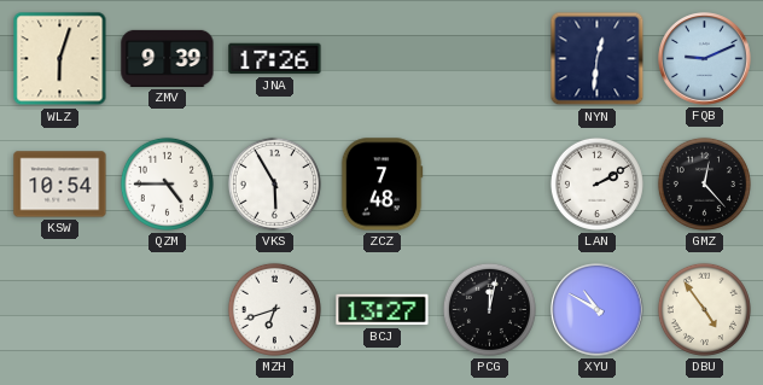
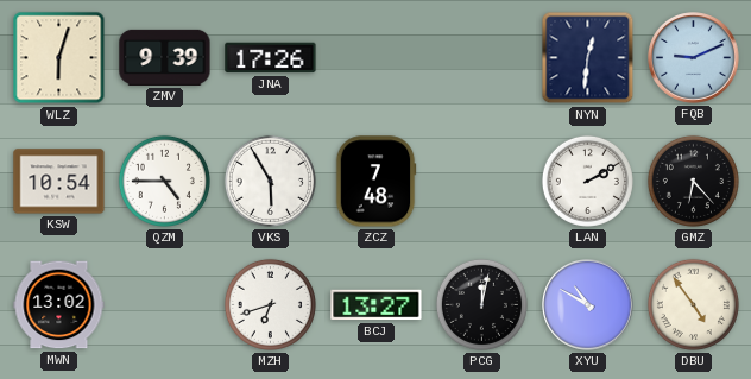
GMZ: 12:23 -> 6:23
MWN: none -> 13:02
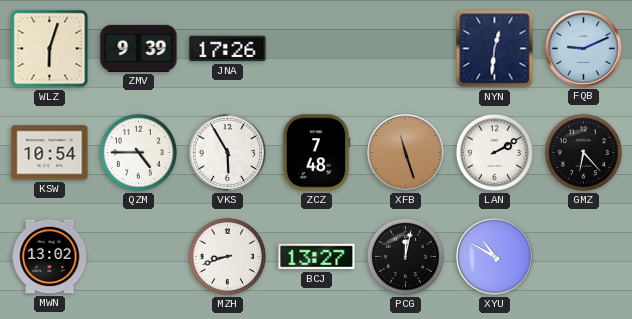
XFB: none -> 11:27
MZH: 6:42 -> 8:42
DBU: 4:54 -> none
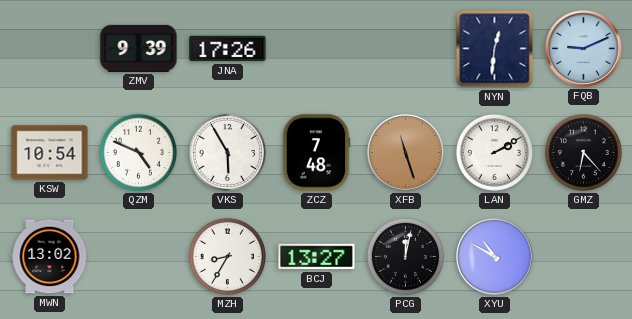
WLZ: 6:03 -> none
QZM: 4:45 -> 4:49
MZH: 8:42 -> 8:35
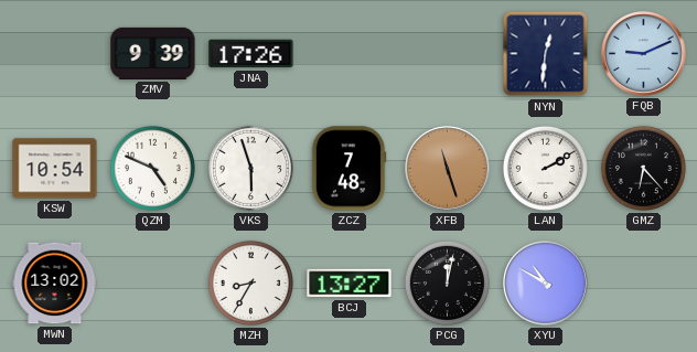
VKS: 5:55 -> 5:57
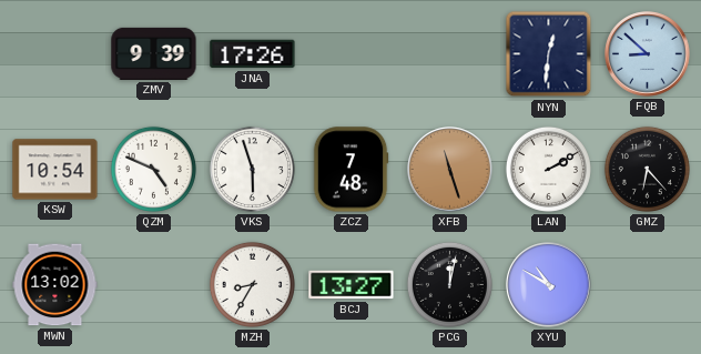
FQB: 9:11 -> 8:52
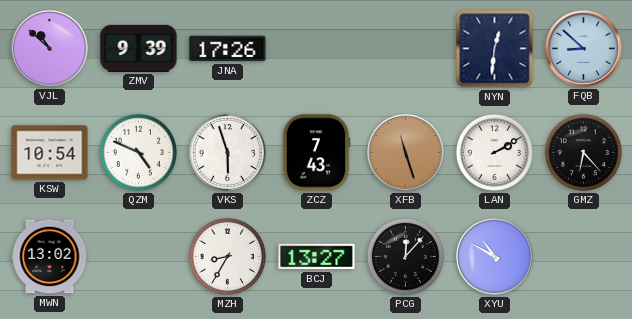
VJL: none -> 10:52
ZCZ: 7:48 -> 7:43
PCG: 12:02 -> 12:07
